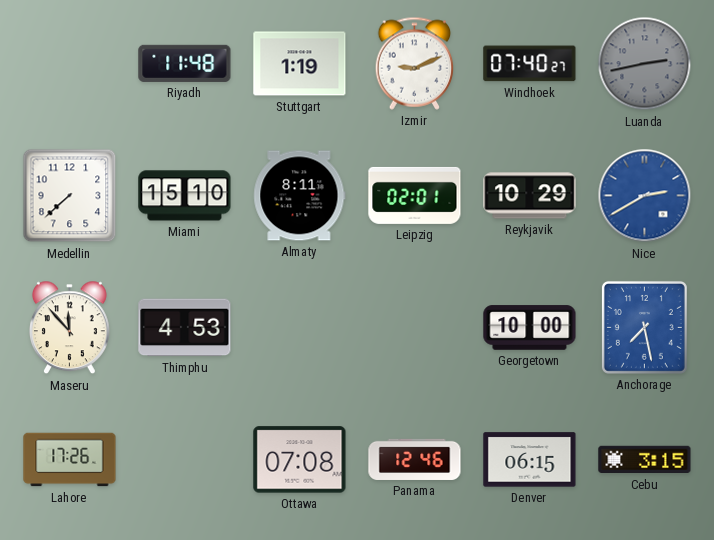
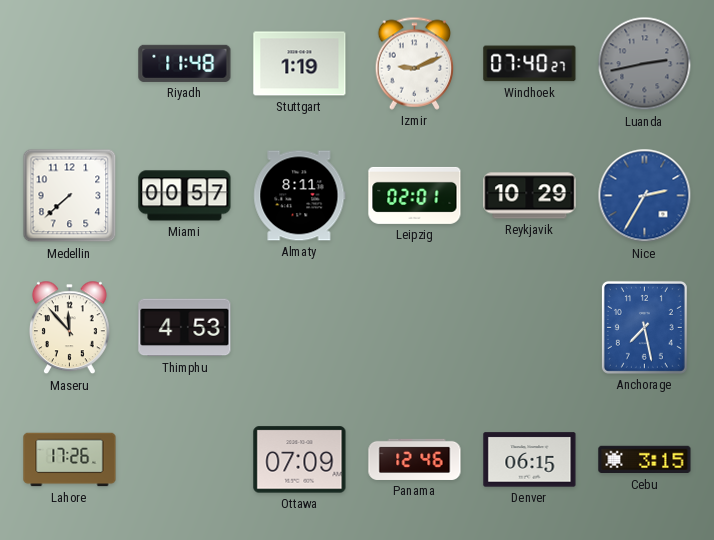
Miami: 15:10 -> 00:57
Nice: 2:40 -> 2:35
Georgetown: 10:00 -> none
Ottawa: 07:08 -> 07:09
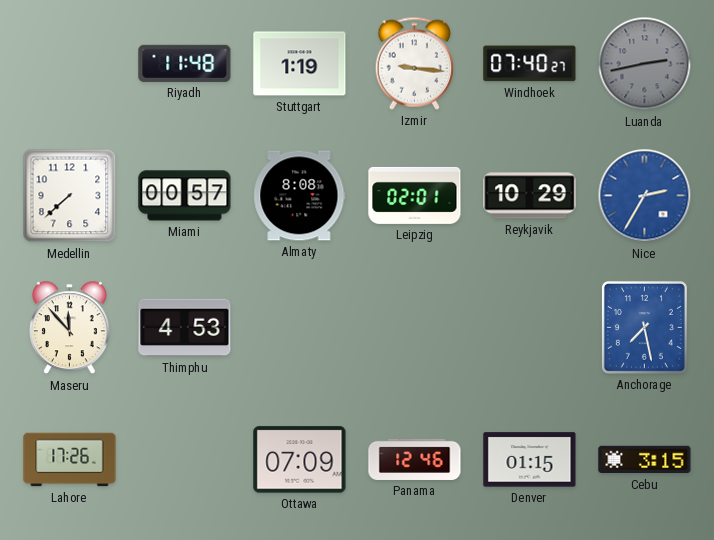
Izmir: 9:11 -> 9:16
Almaty: 8:11 -> 8:08
Denver: 06:15 -> 01:15
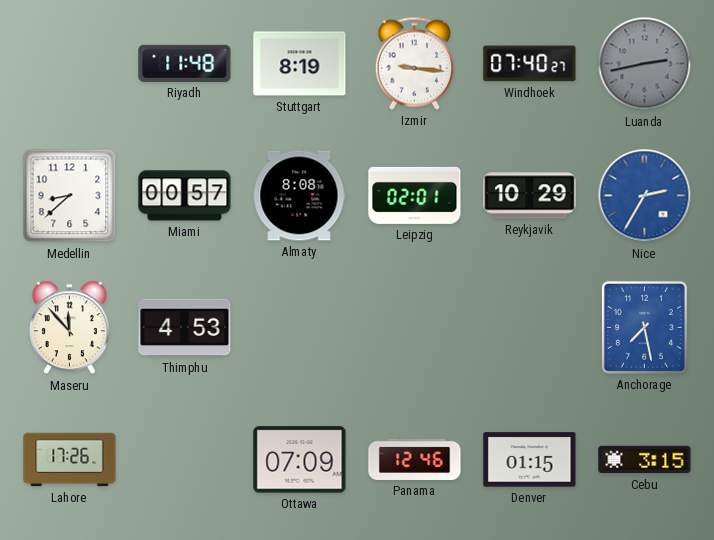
Stuttgart: 1:19 -> 8:19
Medellin: 7:38 -> 8:38
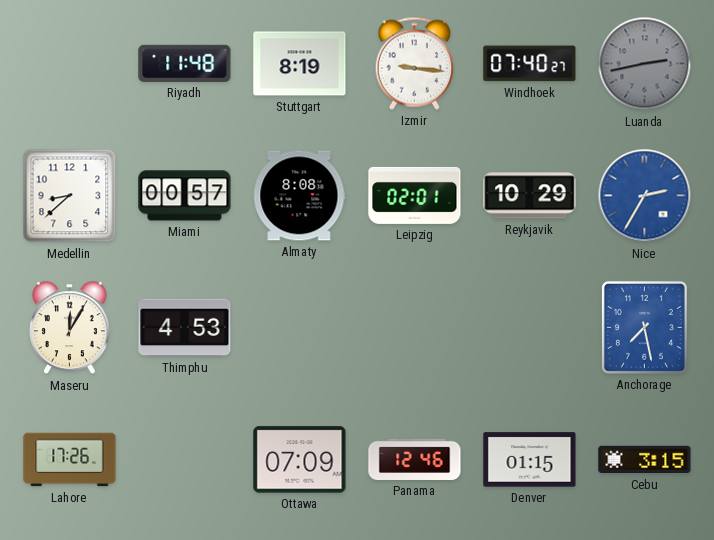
Maseru: 11:53 -> 12:05
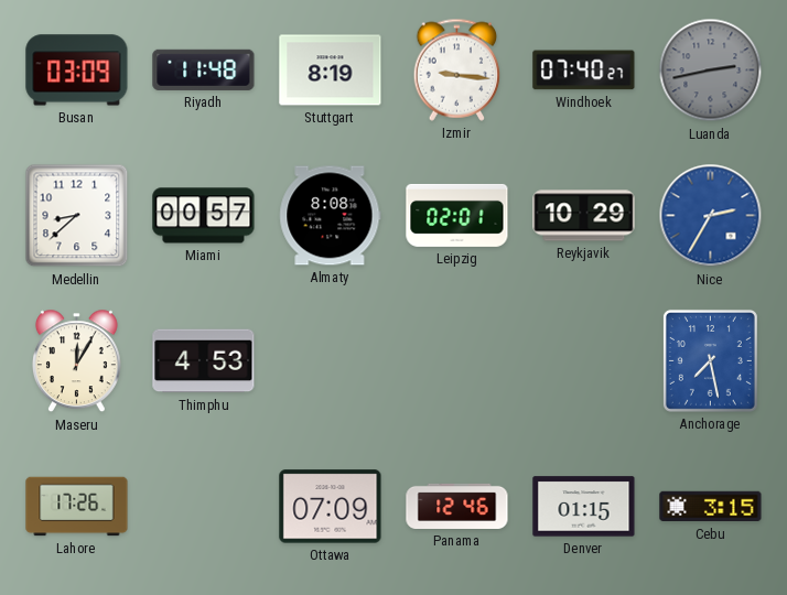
Busan: none -> 03:09
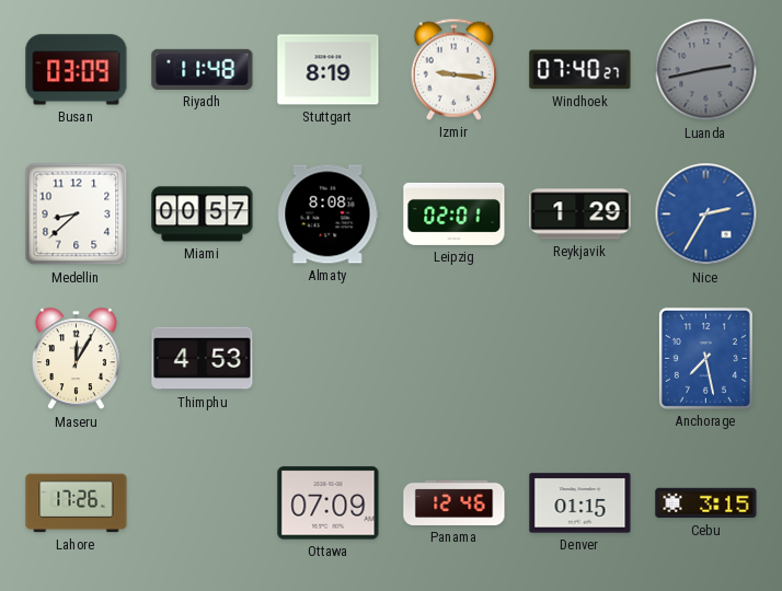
Reykjavik: 10:29 -> 1:29
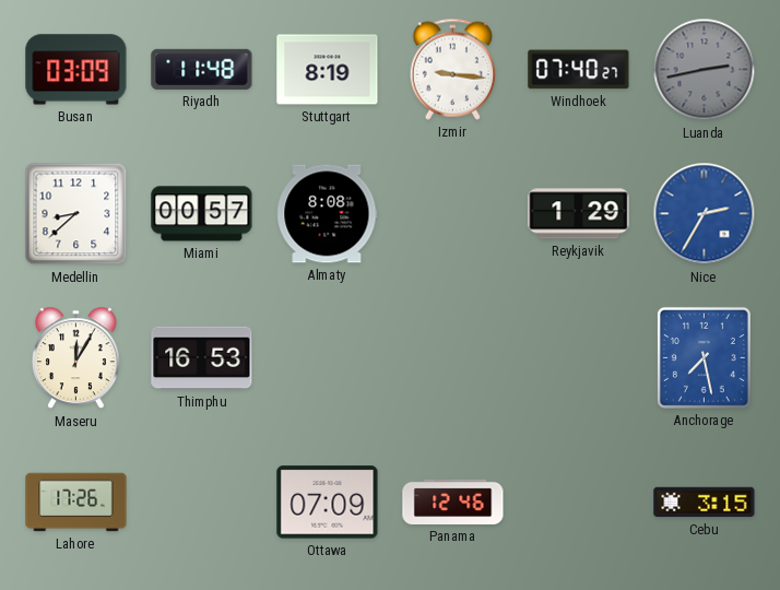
Leipzig: 02:01 -> none
Thimphu: 4:53 -> 16:53
Denver: 01:15 -> none
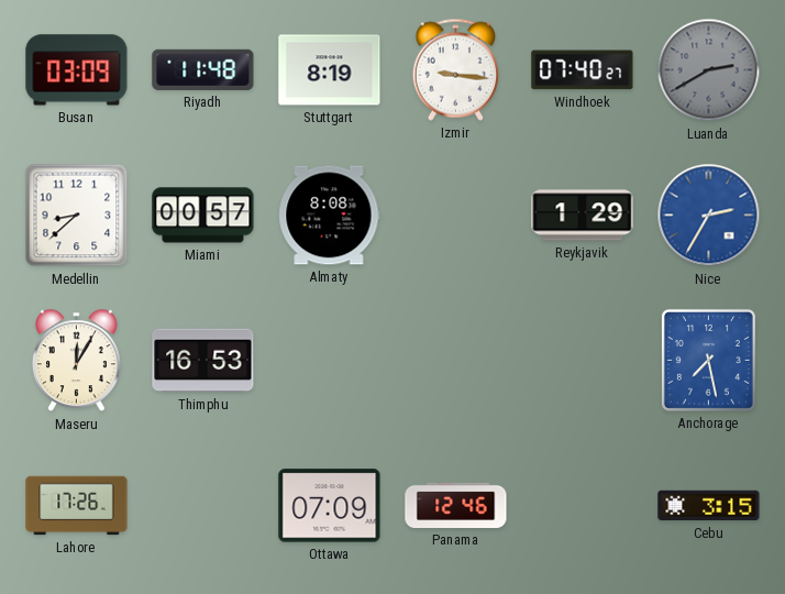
Luanda: 2:43 -> 2:40
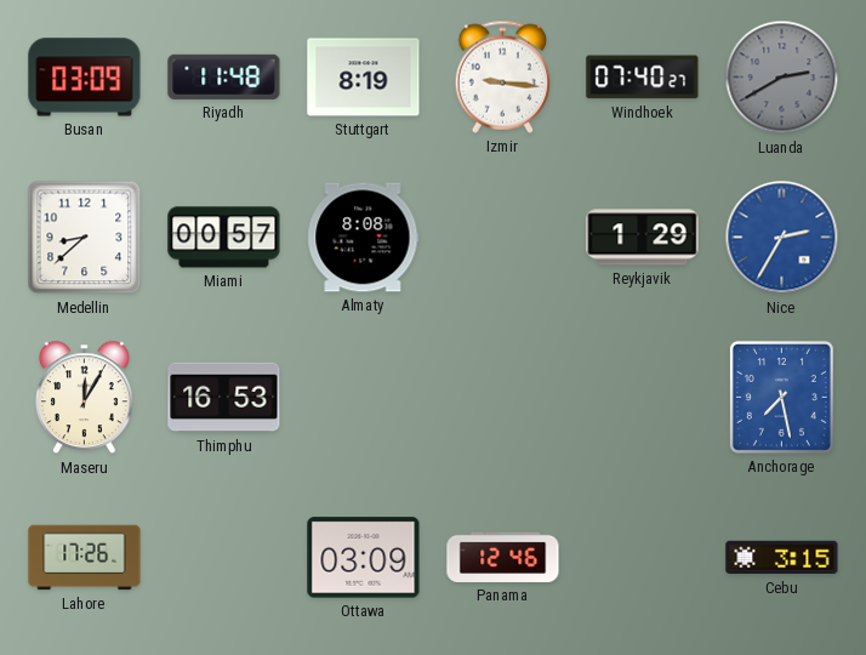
Ottawa: 07:09 -> 03:09
